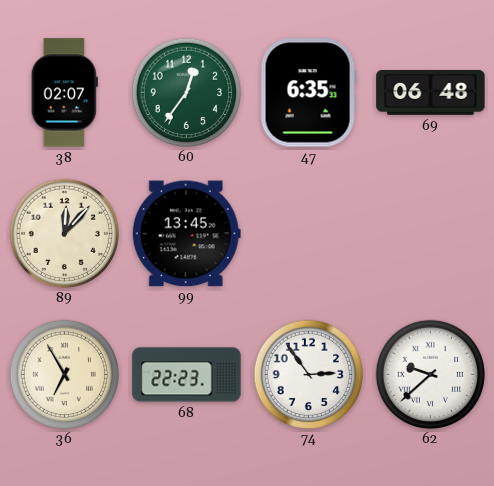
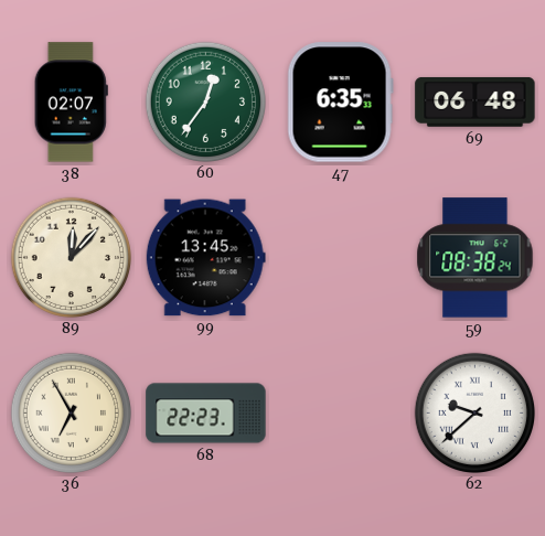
59: none -> 08:38
74: 2:54 -> none
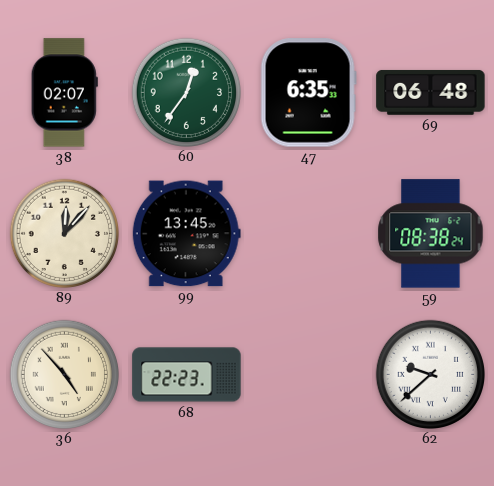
36: 6:55 -> 4:53
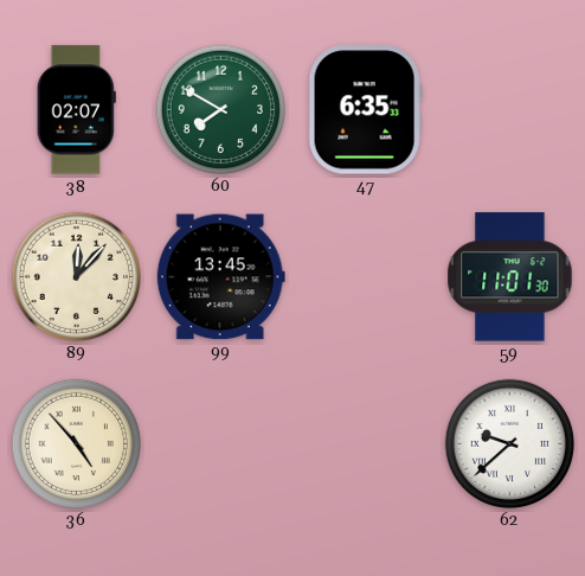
60: 12:36 -> 7:50
69: 06:48 -> none
59: 08:38 -> 11:01
68: 22:23 -> none
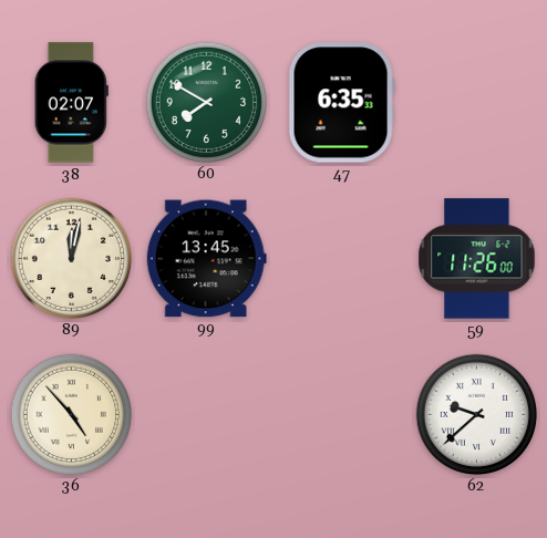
89: 12:07 -> 12:02
59: 11:01 -> 11:26
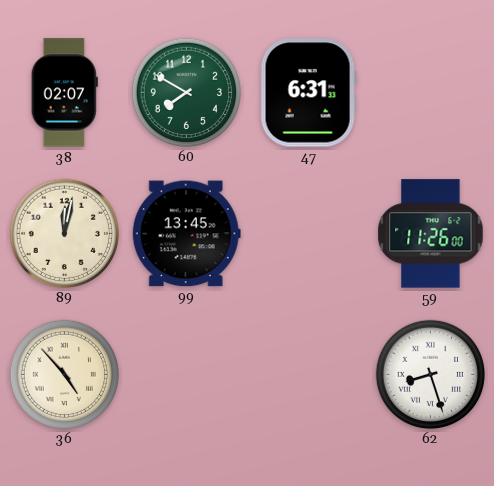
47: 6:35 -> 6:31
62: 9:38 -> 8:27
